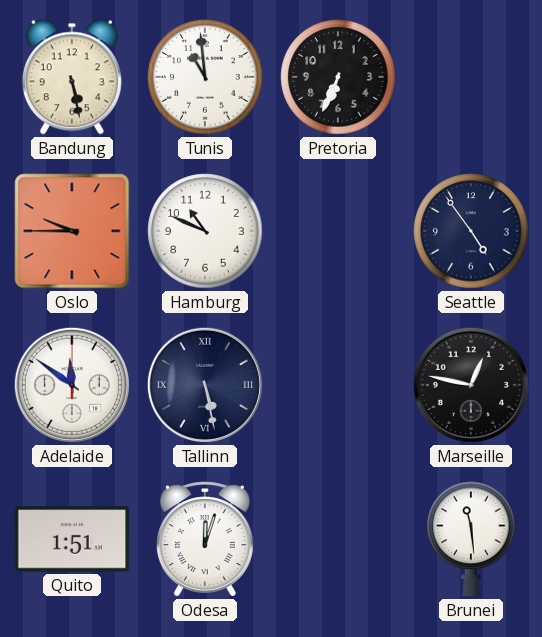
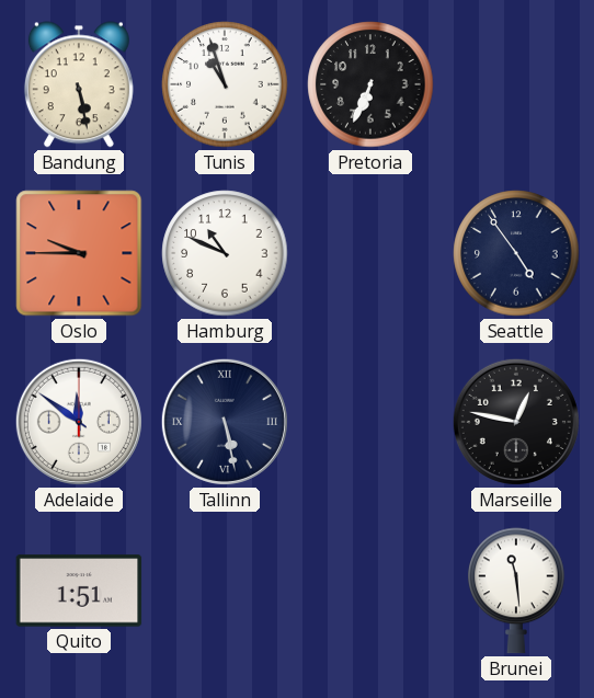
Tunis: 10:59 -> 10:57
Odesa: 12:03 -> none
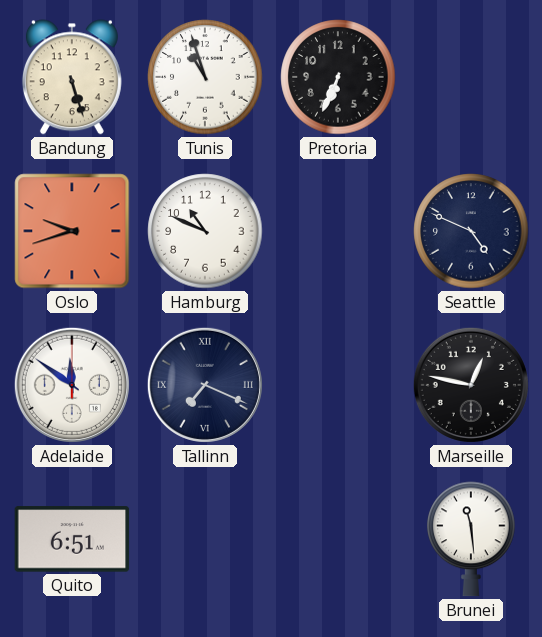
Bandung: 5:28 -> 5:27
Oslo: 9:45 -> 9:42
Seattle: 4:54 -> 4:49
Tallinn: 5:28 -> 7:19
Quito: 1:51 -> 6:51
